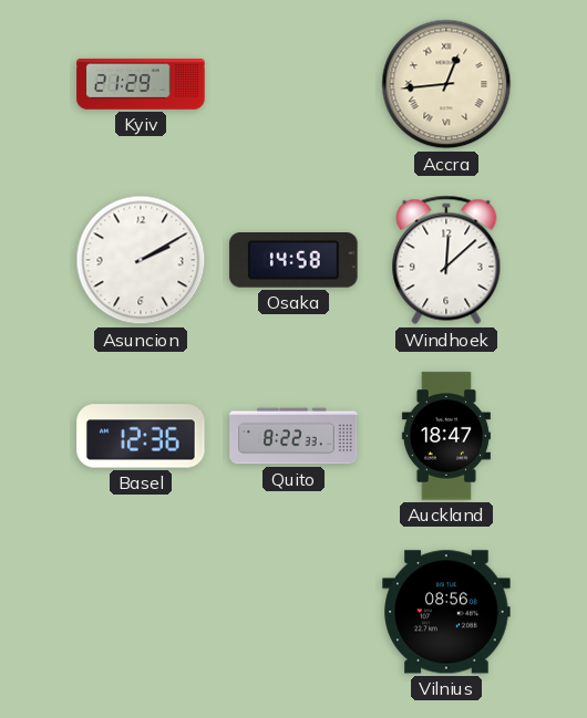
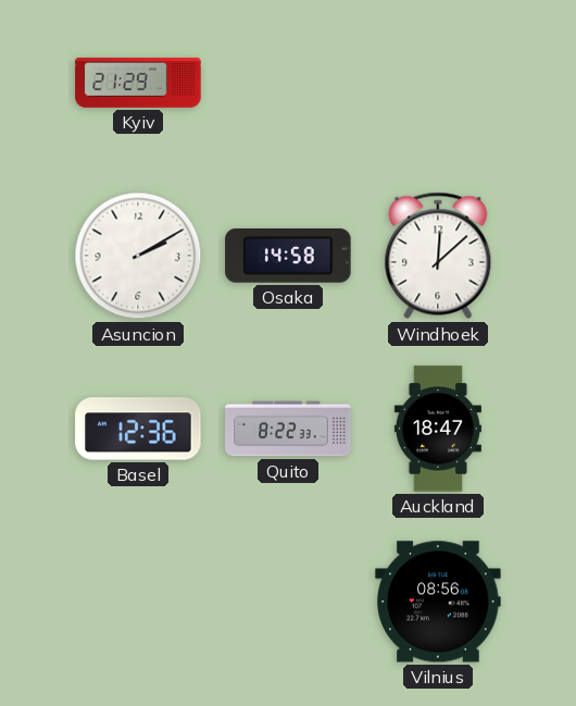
Accra: 12:44 -> none
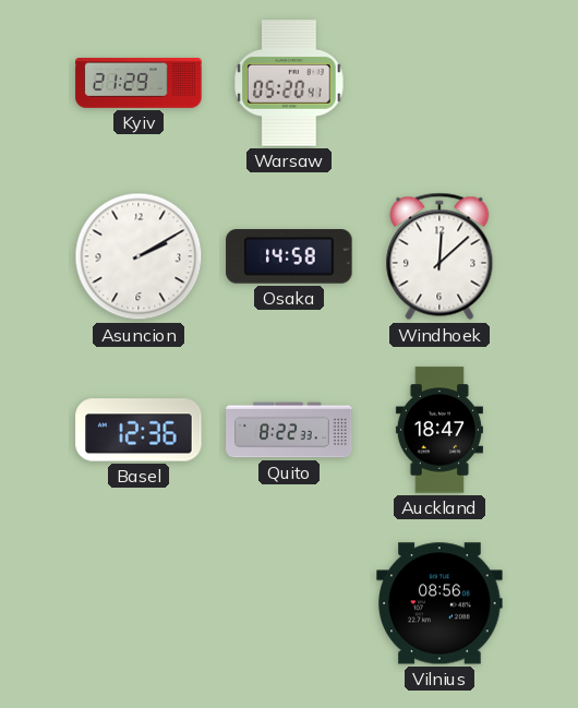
Warsaw: none -> 05:20
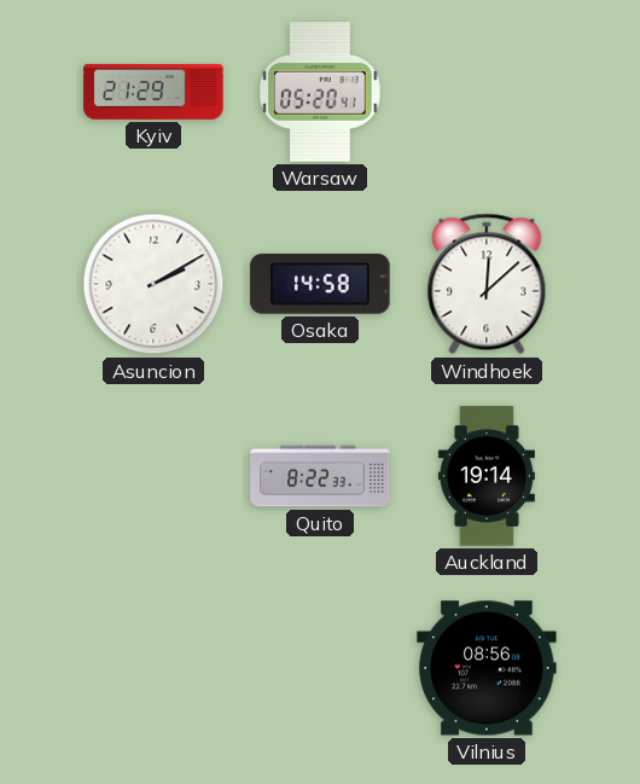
Basel: 12:36 -> none
Auckland: 18:47 -> 19:14
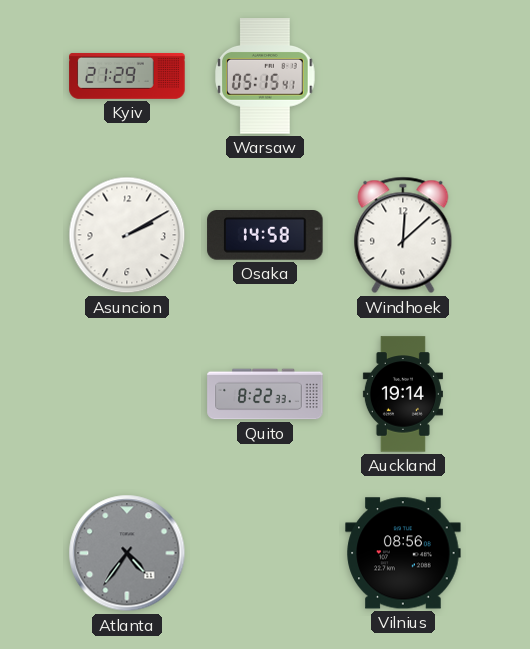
Warsaw: 05:20 -> 05:15
Atlanta: none -> 4:36
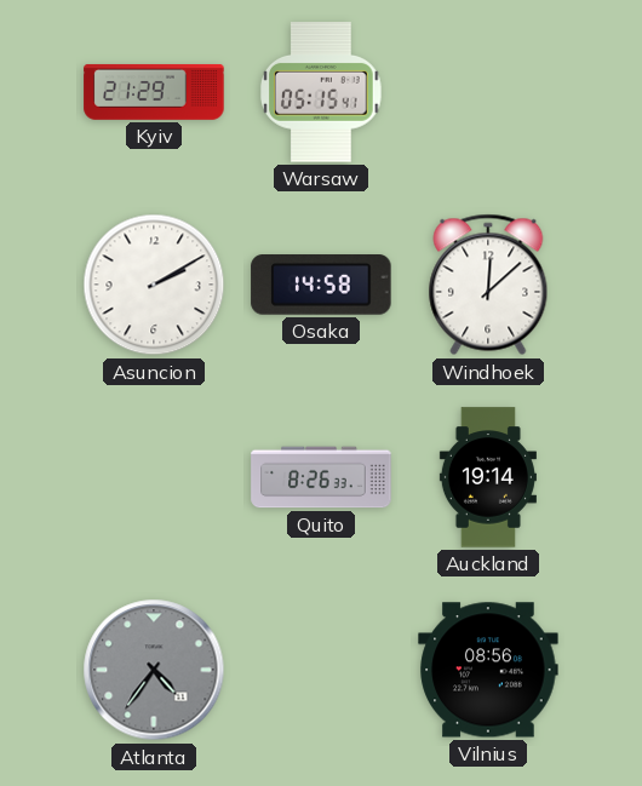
Quito: 8:22 -> 8:26
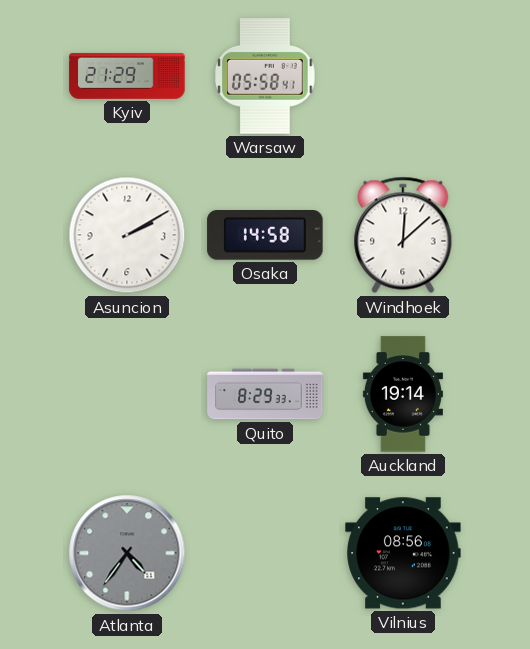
Warsaw: 05:15 -> 05:58
Quito: 8:26 -> 8:29
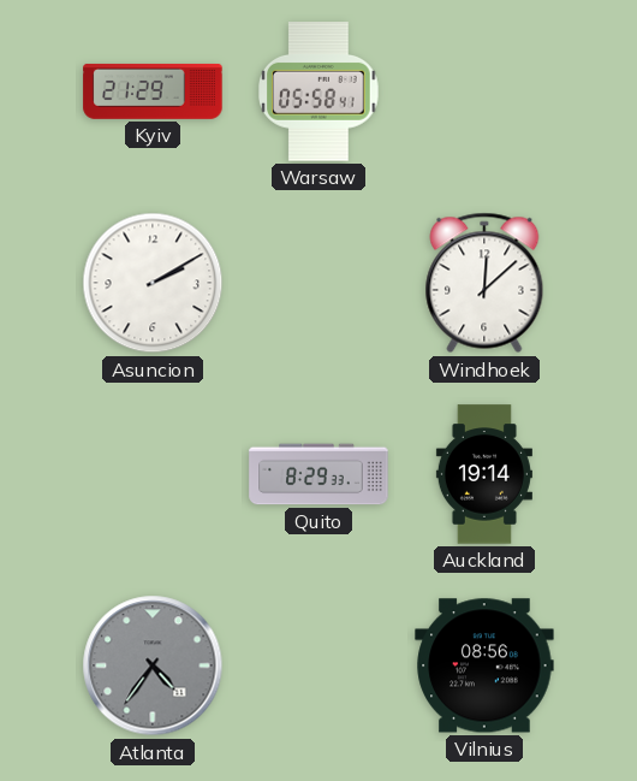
Osaka: 14:58 -> none
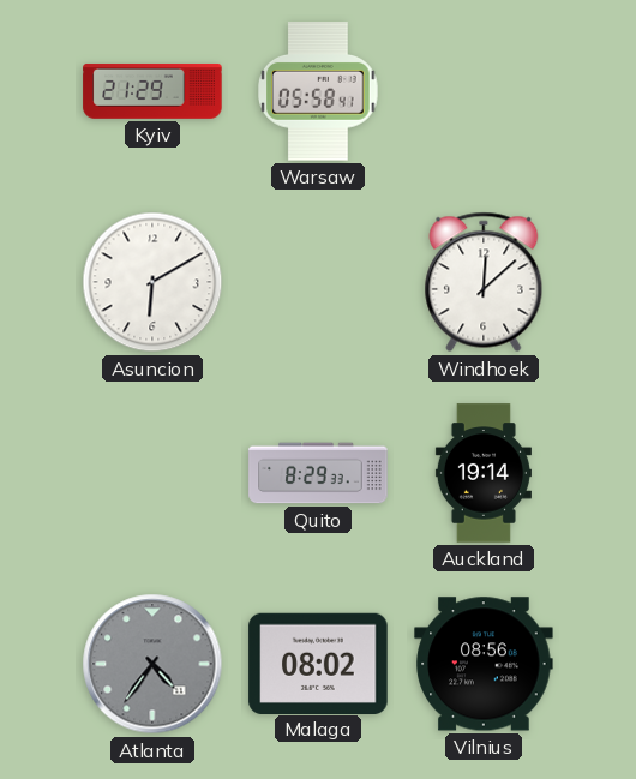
Asuncion: 2:10 -> 6:10
Malaga: none -> 08:02
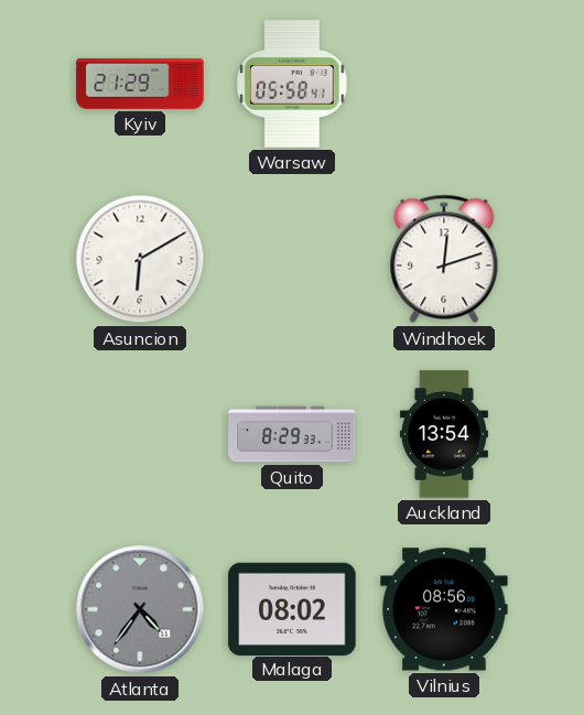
Windhoek: 12:08 -> 12:12
Auckland: 19:14 -> 13:54
